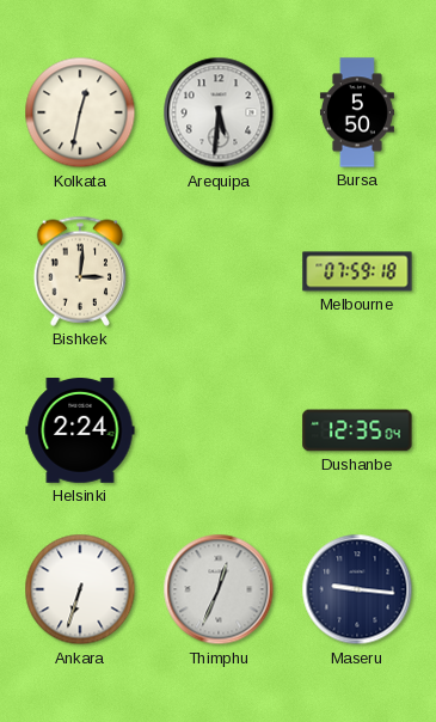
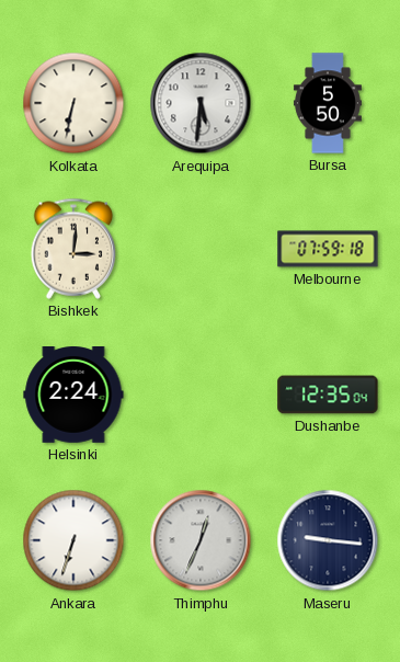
Kolkata: 12:32 -> 6:32
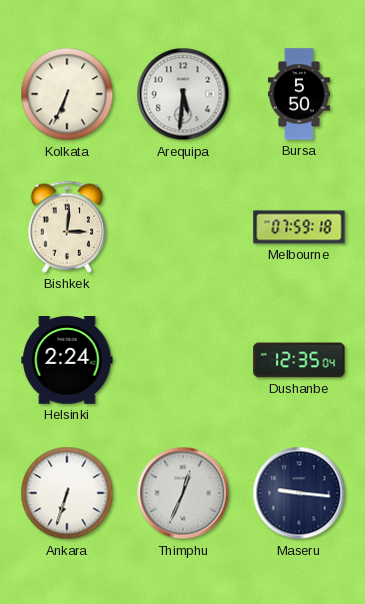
Kolkata: 6:32 -> 6:34
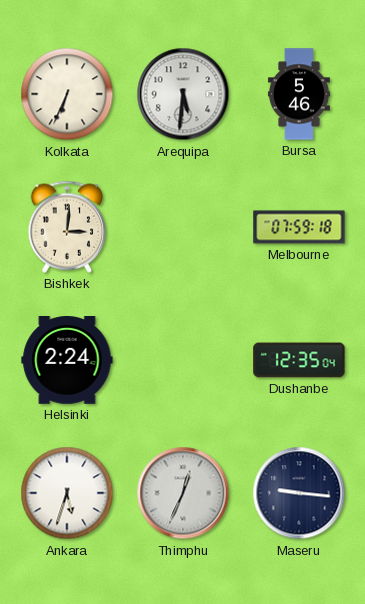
Bursa: 5:50 -> 5:46
Ankara: 6:33 -> 5:33
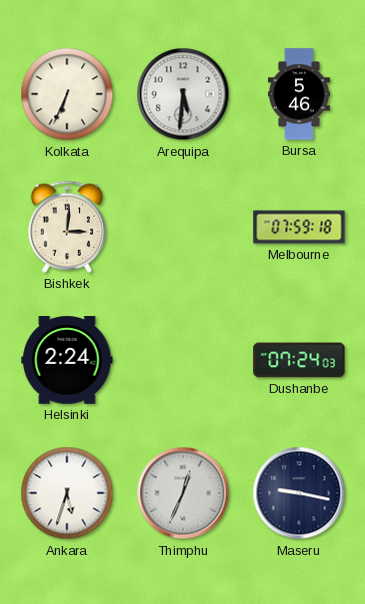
Dushanbe: 12:35 -> 07:24
Maseru: 9:16 -> 9:17
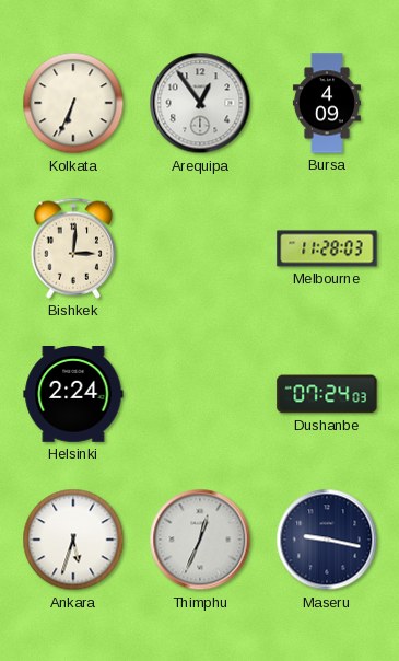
Arequipa: 5:31 -> 12:54
Bursa: 5:46 -> 4:09
Melbourne: 07:59 -> 11:28
